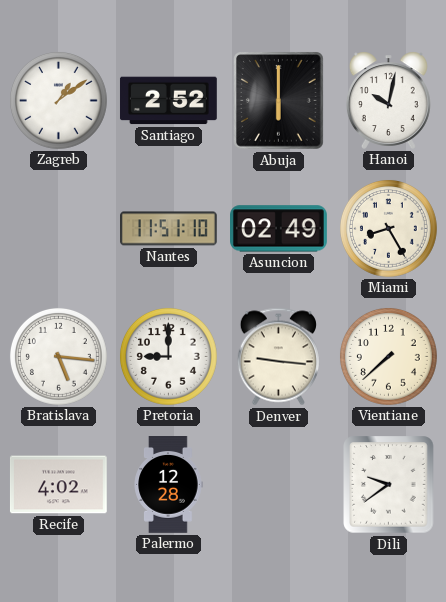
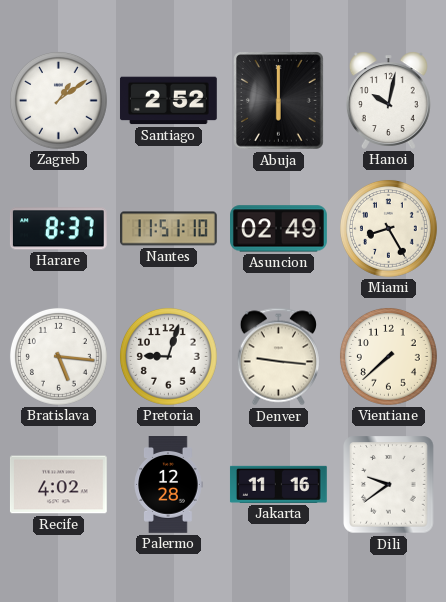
Harare: none -> 8:37
Pretoria: 9:00 -> 9:03
Jakarta: none -> 11:16
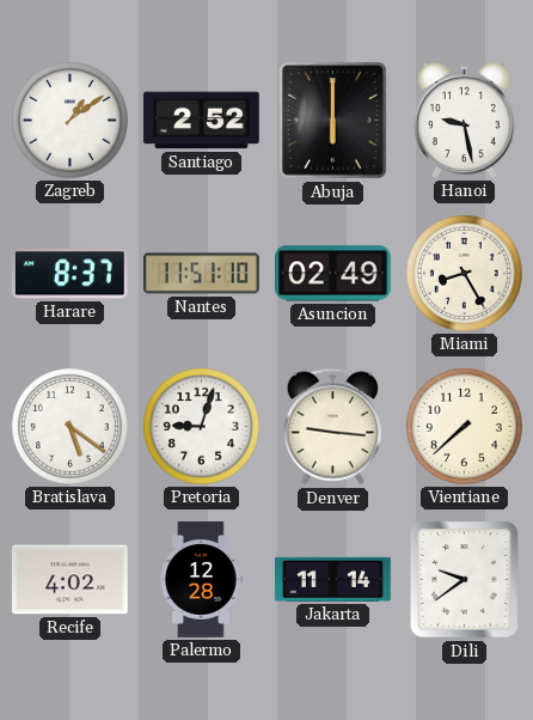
Hanoi: 10:02 -> 9:28
Bratislava: 5:16 -> 5:21
Jakarta: 11:16 -> 11:14
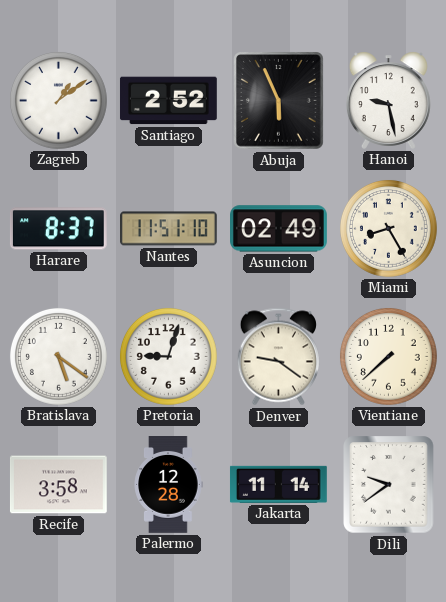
Abuja: 6:00 -> 5:56
Denver: 9:16 -> 9:21
Recife: 4:02 -> 3:58
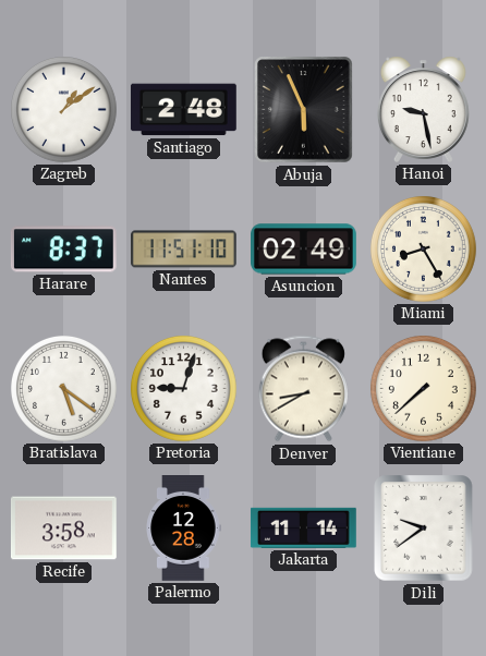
Santiago: 2:52 -> 2:48
Denver: 9:21 -> 8:40
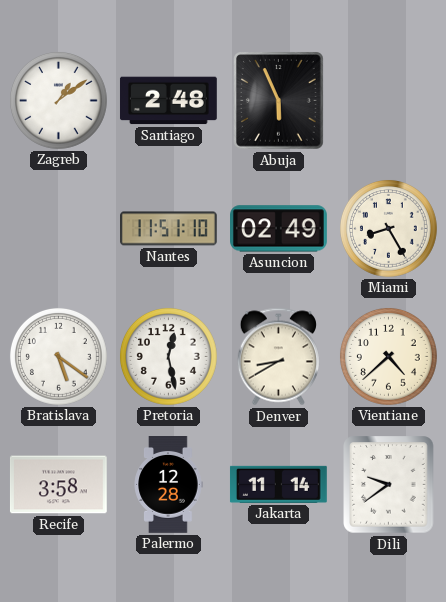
Hanoi: 9:28 -> none
Harare: 8:37 -> none
Pretoria: 9:03 -> 12:28
Vientiane: 7:38 -> 4:38
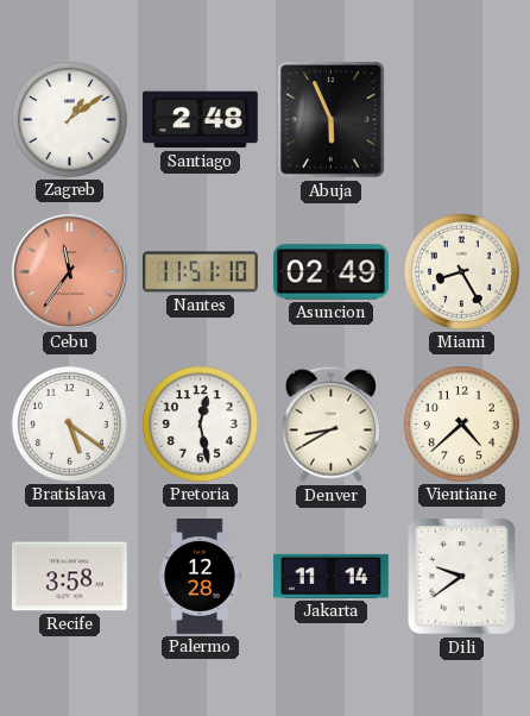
Cebu: none -> 11:36
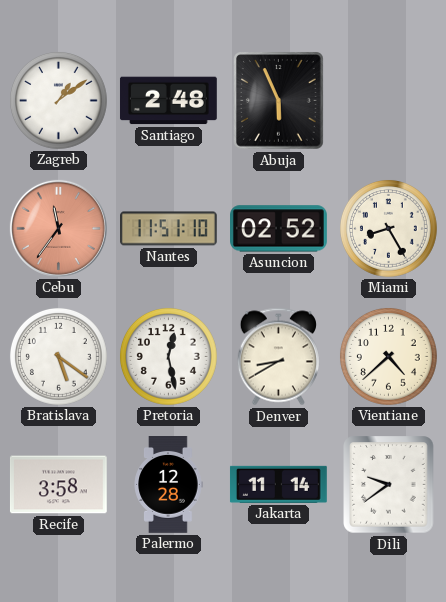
Asuncion: 02:49 -> 02:52
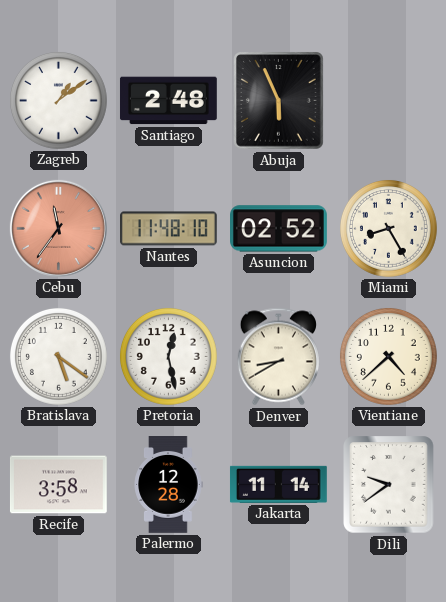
Nantes: 11:51 -> 11:48
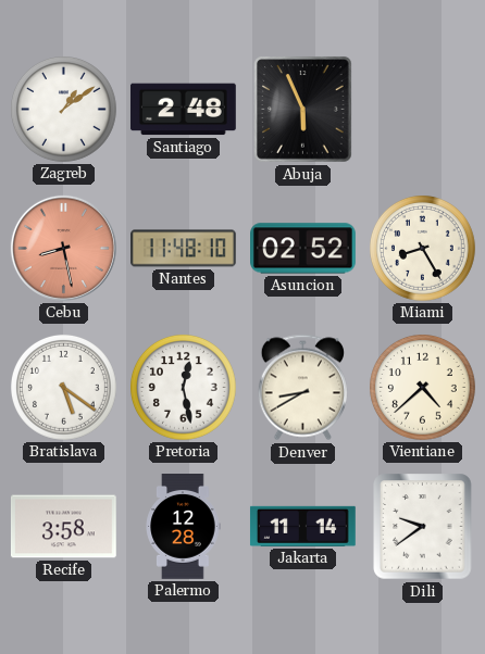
Cebu: 11:36 -> 8:28
